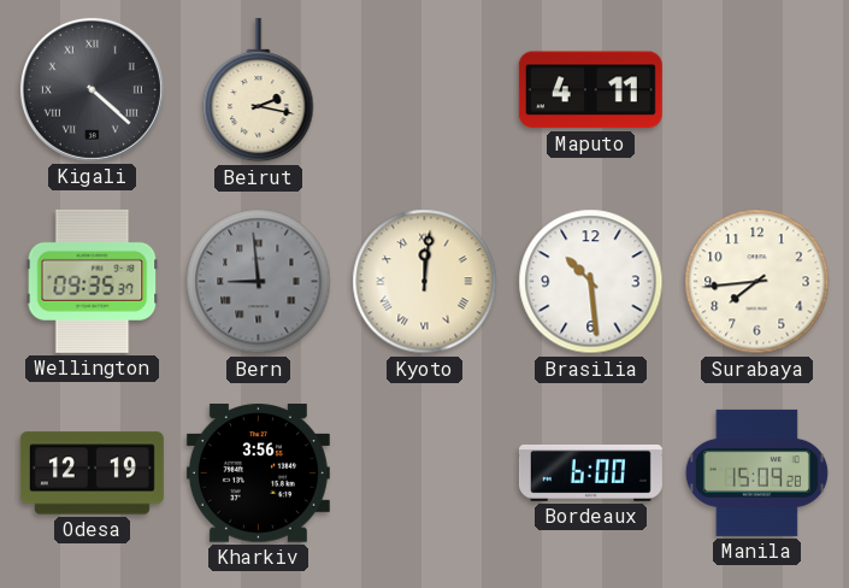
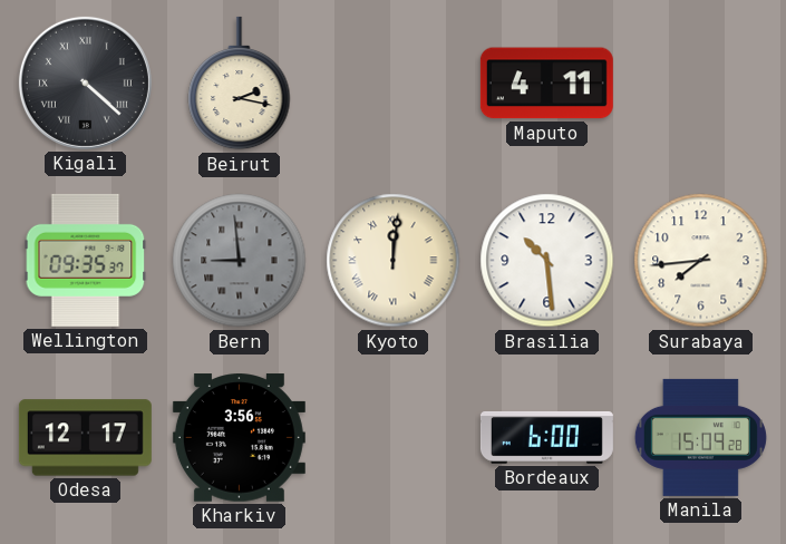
Odesa: 12:19 -> 12:17
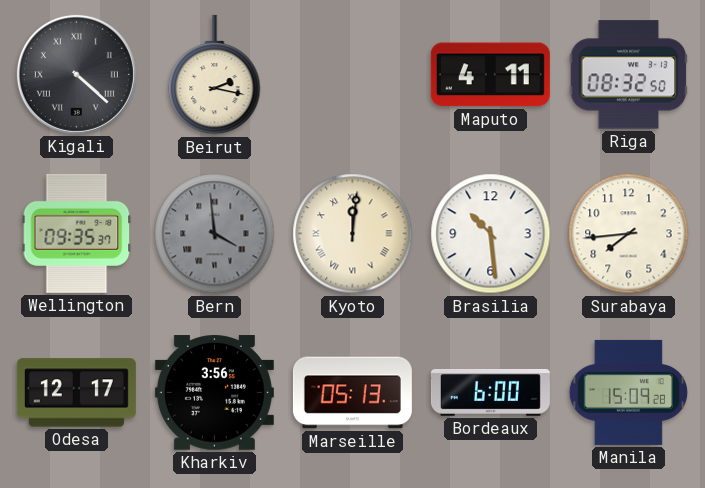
Riga: none -> 08:32
Bern: 8:59 -> 3:59
Marseille: none -> 05:13
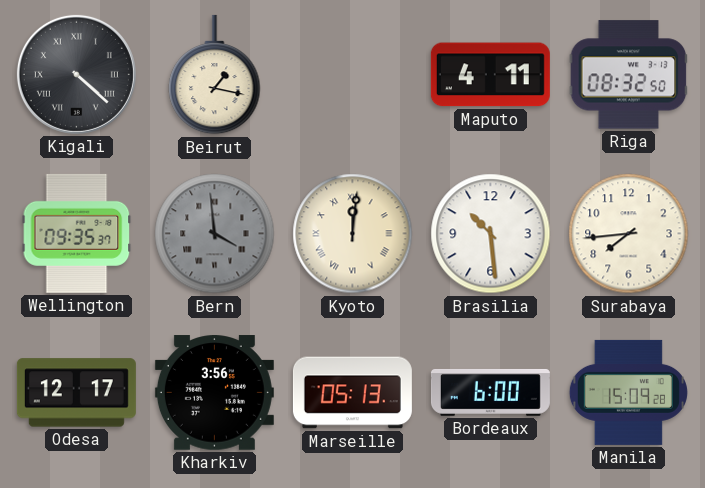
Beirut: 2:17 -> 1:17
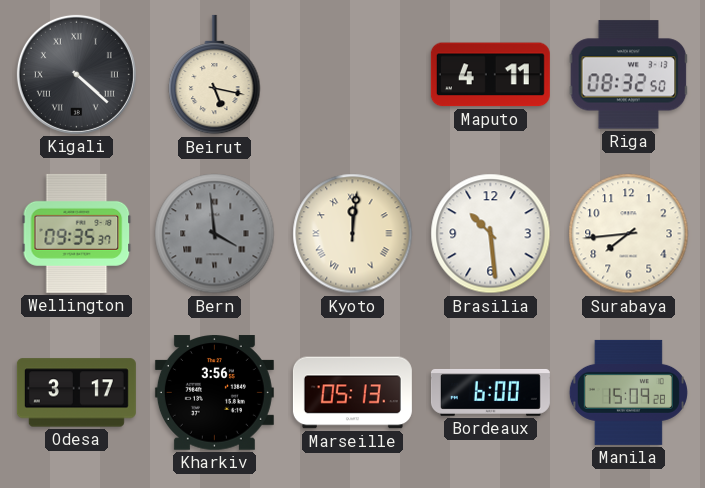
Beirut: 1:17 -> 5:17
Odesa: 12:17 -> 3:17
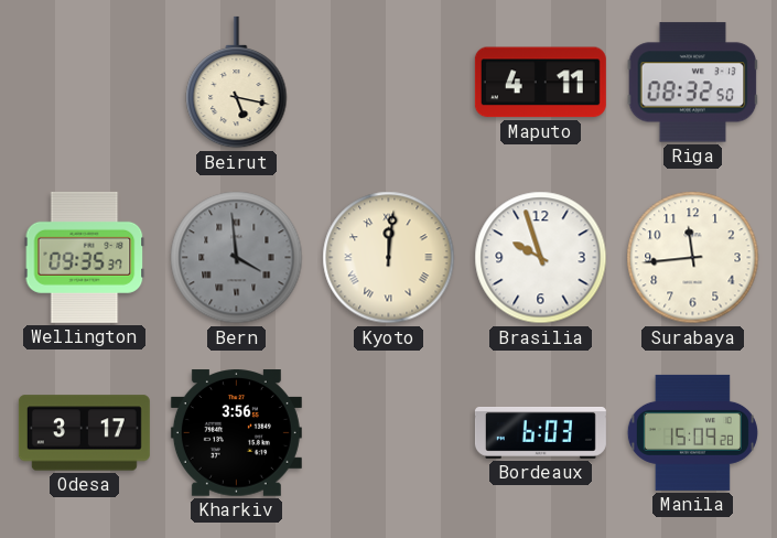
Kigali: 4:22 -> none
Brasilia: 10:29 -> 9:57
Surabaya: 7:44 -> 11:44
Marseille: 05:13 -> none
Bordeaux: 6:00 -> 6:03
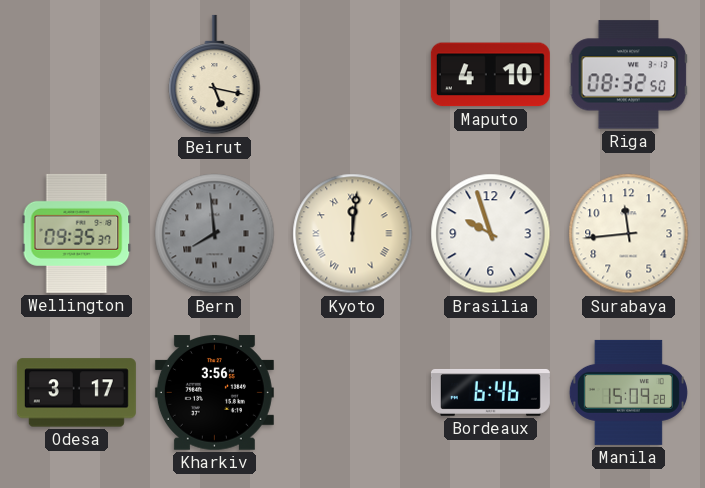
Maputo: 4:11 -> 4:10
Bern: 3:59 -> 7:59
Bordeaux: 6:03 -> 6:46
